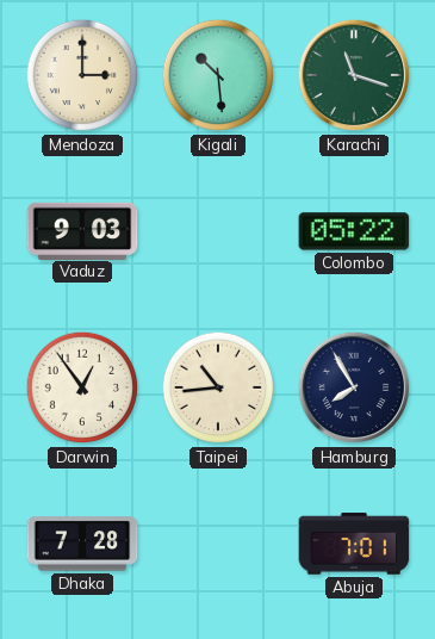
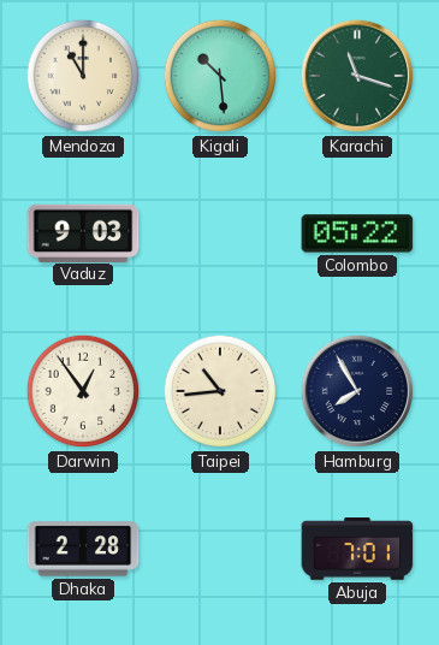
Mendoza: 3:00 -> 11:00
Dhaka: 7:28 -> 2:28
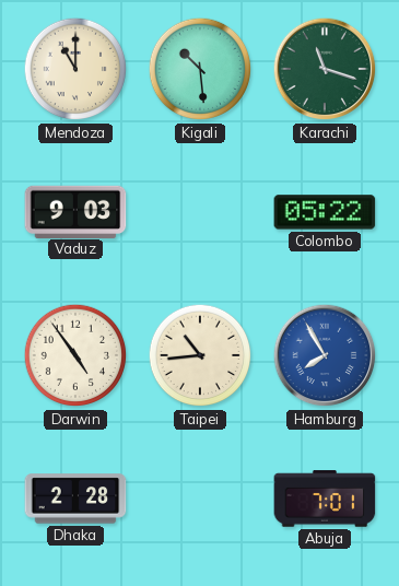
Darwin: 12:54 -> 4:54
Hamburg dial: navy -> blue
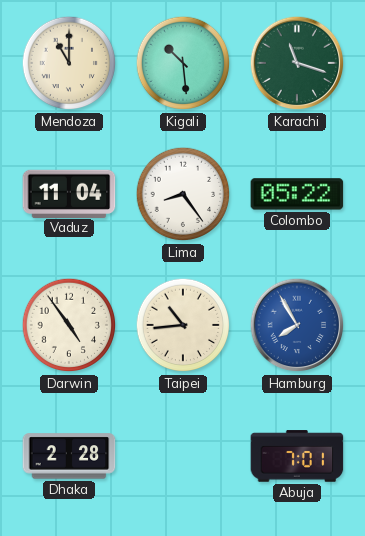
Vaduz: 9:03 -> 11:04
Lima: none -> 8:24
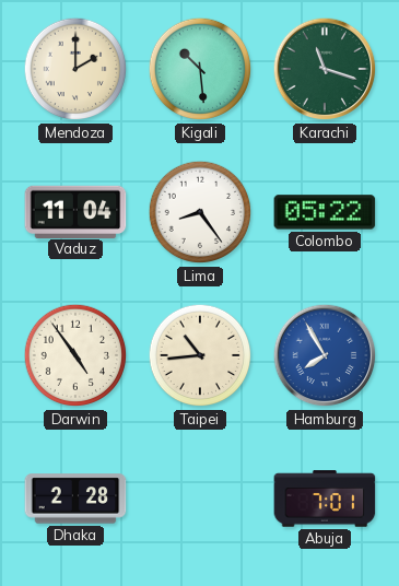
Mendoza: 11:00 -> 2:00
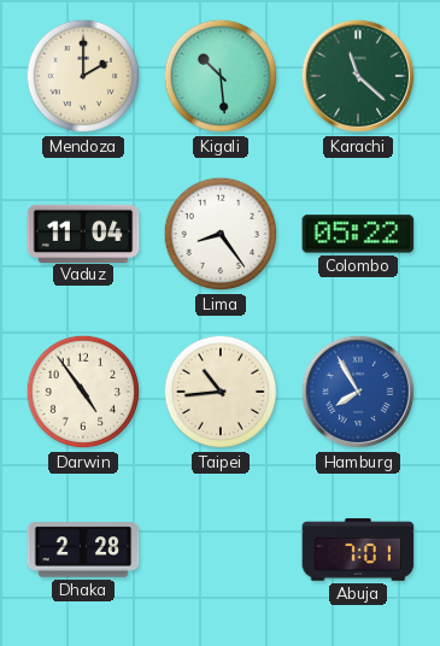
Karachi: 11:18 -> 11:22
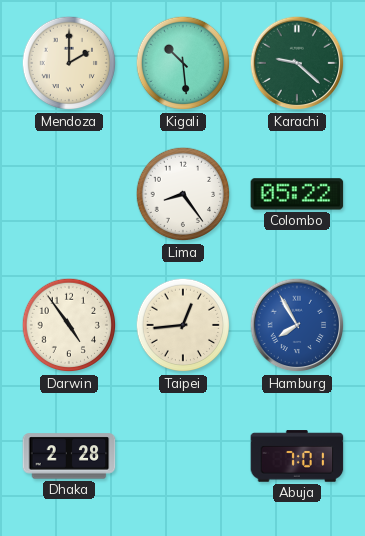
Karachi: 11:22 -> 9:22
Vaduz: 11:04 -> none
Taipei: 10:44 -> 12:44
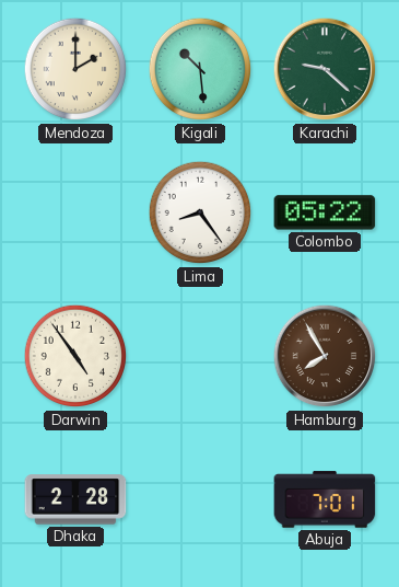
Taipei: 12:44 -> none
Hamburg dial: blue -> brown
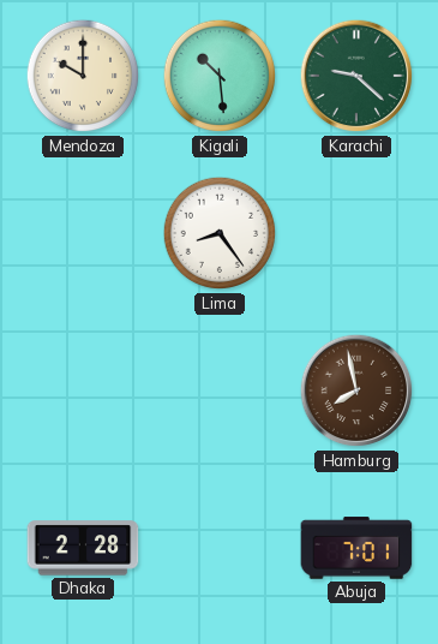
Mendoza: 2:00 -> 10:00
Colombo: 05:22 -> none
Darwin: 4:54 -> none
Hamburg: 7:55 -> 7:58
